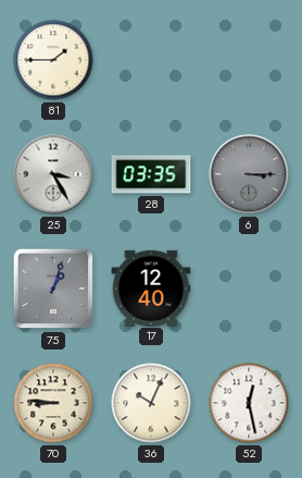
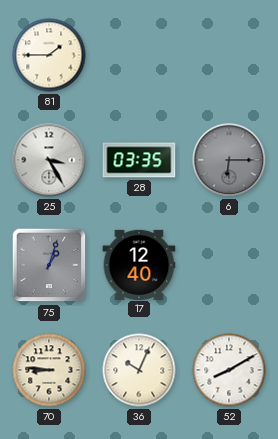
6: 3:15 -> 6:15
52: 12:28 -> 8:10
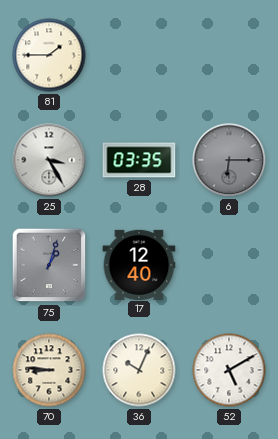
52: 8:10 -> 5:10
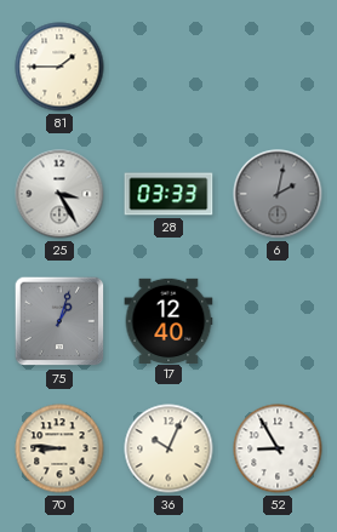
28: 03:35 -> 03:33
6: 6:15 -> 2:02
52: 5:10 -> 8:55
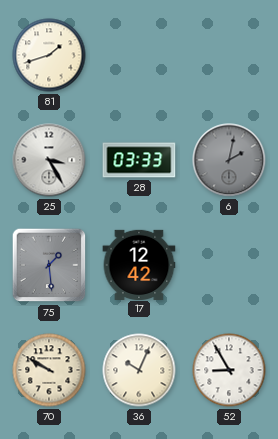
81: 1:45 -> 1:42
75: 1:03 -> 1:29
17: 12:40 -> 12:42
70: 8:46 -> 9:50
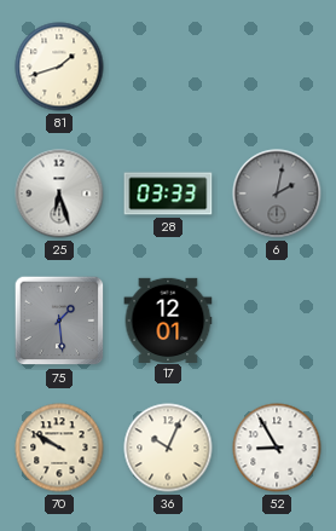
25: 3:25 -> 6:27
17: 12:42 -> 12:01
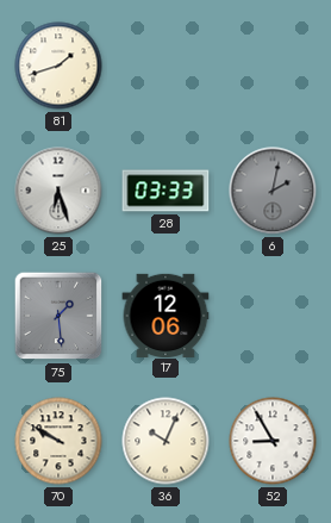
17: 12:01 -> 12:06
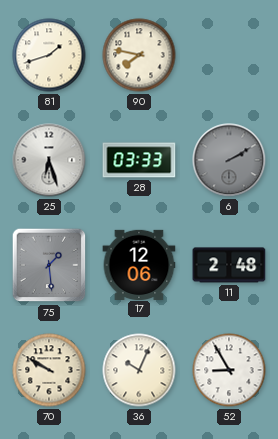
90: none -> 7:47
6: 2:02 -> 2:10
11: none -> 2:48
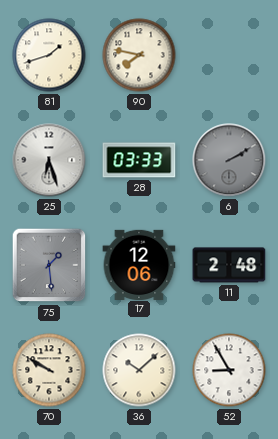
36: 10:04 -> 10:08
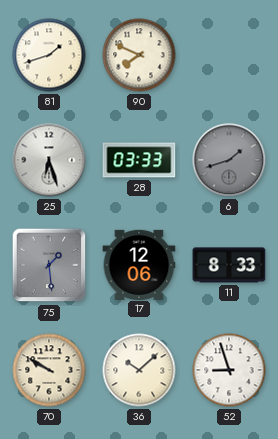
90: 7:47 -> 7:49
6: 2:10 -> 1:42
11: 2:48 -> 8:33
52: 8:55 -> 8:57
